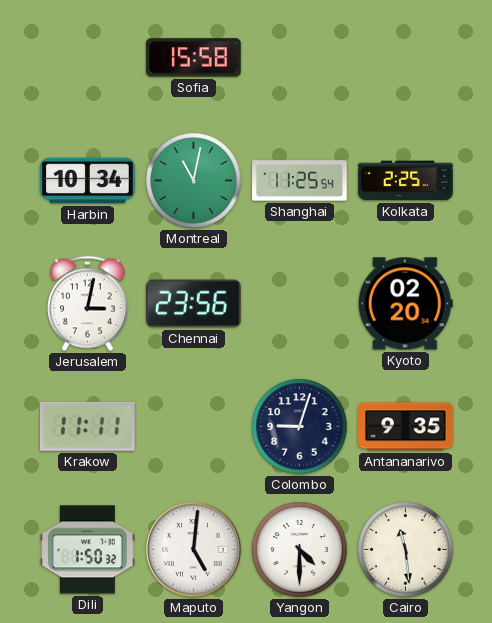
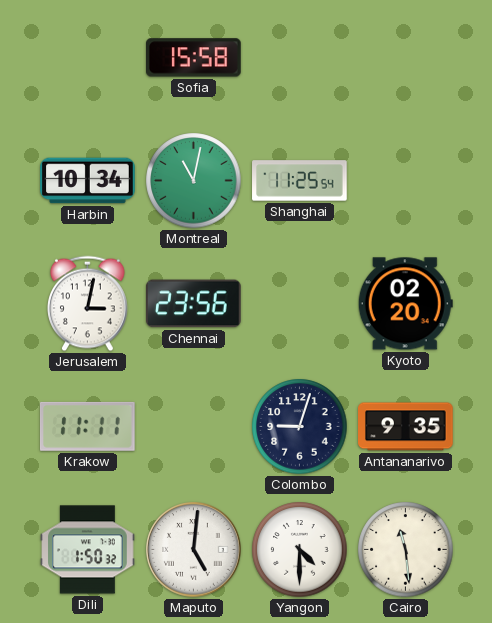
Kolkata: 2:25 -> none
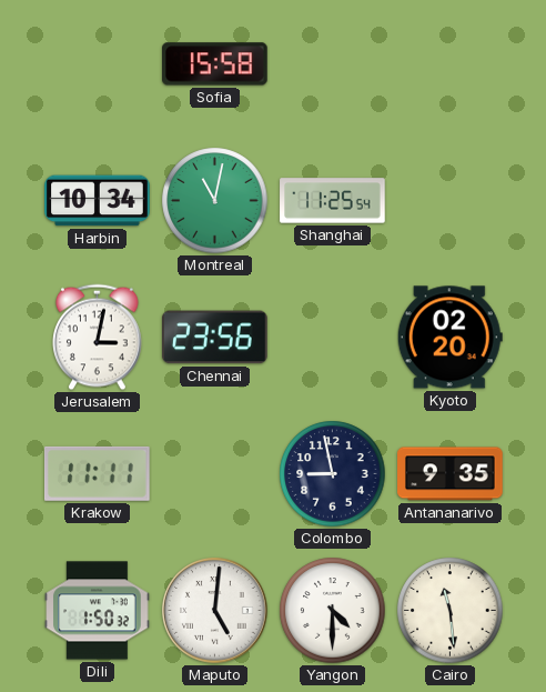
Colombo: 9:03 -> 8:58
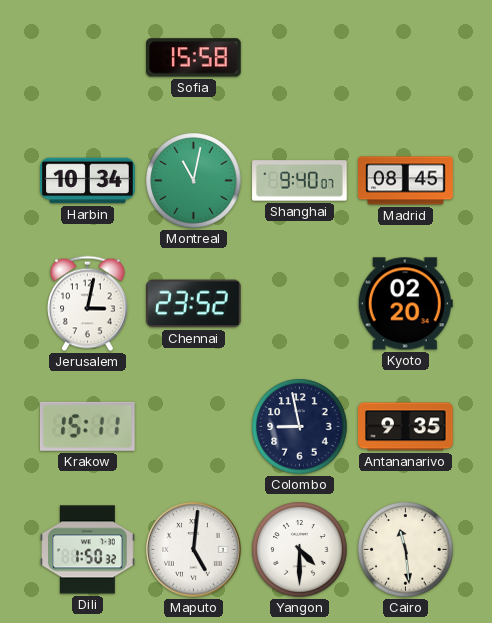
Shanghai: 11:25 -> 9:40
Madrid: none -> 08:45
Chennai: 23:56 -> 23:52
Krakow: 11:11 -> 15:11
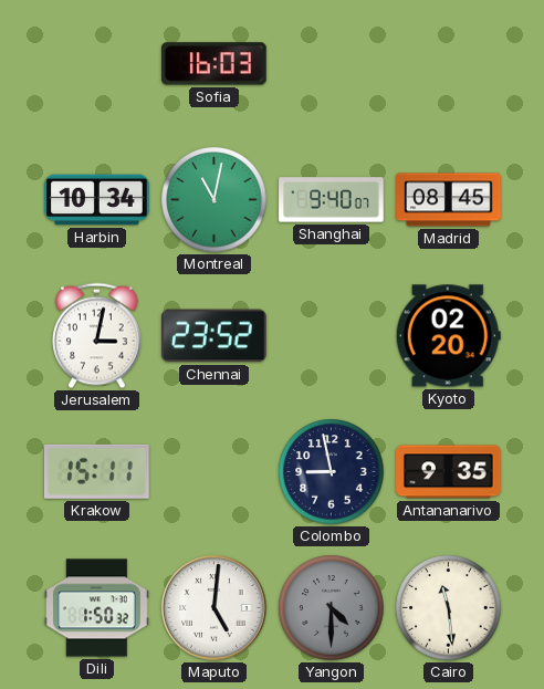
Sofia: 15:58 -> 16:03
Yangon dial: white -> grey
